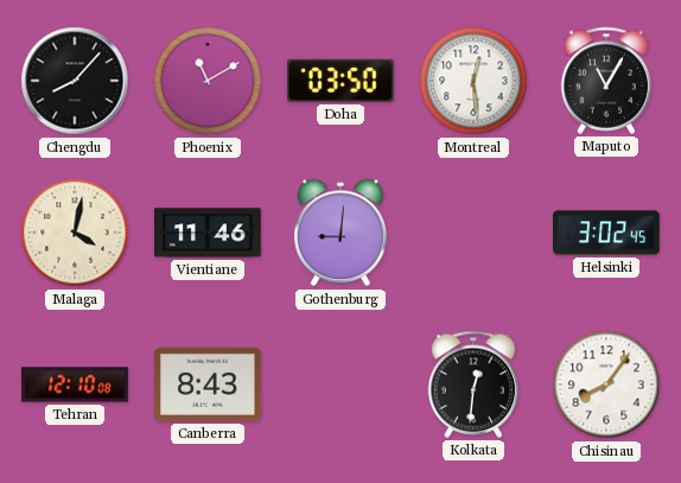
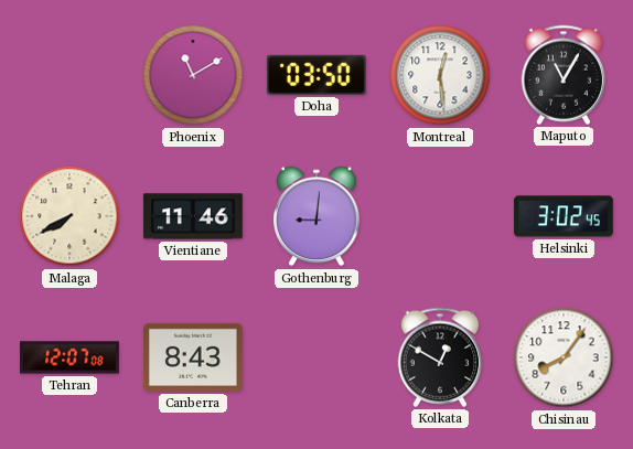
Chengdu: 8:07 -> none
Malaga: 4:02 -> 7:40
Tehran: 12:10 -> 12:07
Kolkata: 12:31 -> 12:50
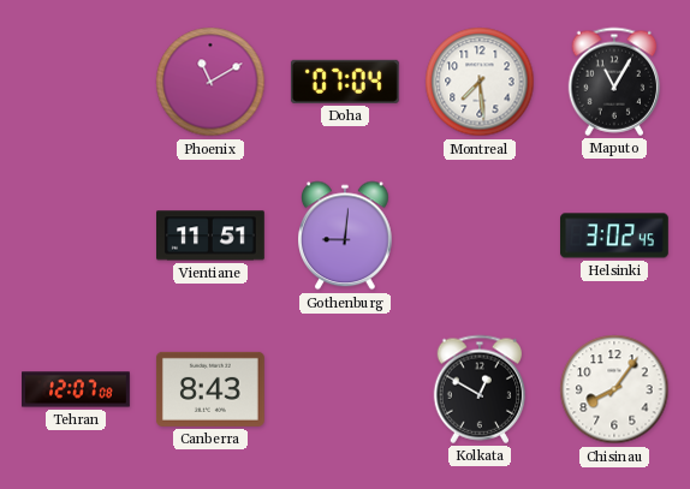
Doha: 03:50 -> 07:04
Montreal: 12:29 -> 7:29
Malaga: 7:40 -> none
Vientiane: 11:46 -> 11:51
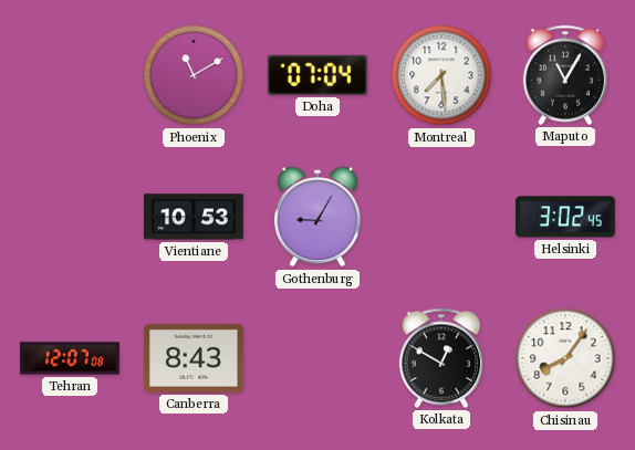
Vientiane: 11:51 -> 10:53
Gothenburg: 9:01 -> 9:05
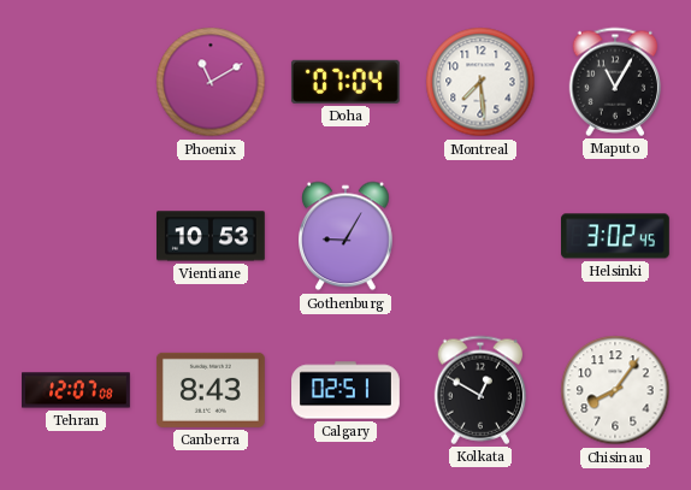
Calgary: none -> 02:51
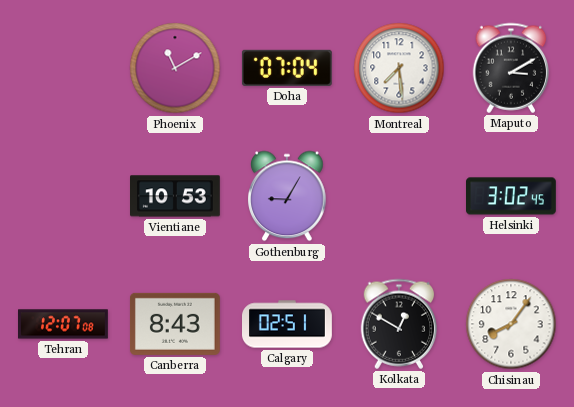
Maputo: 11:05 -> 3:10
